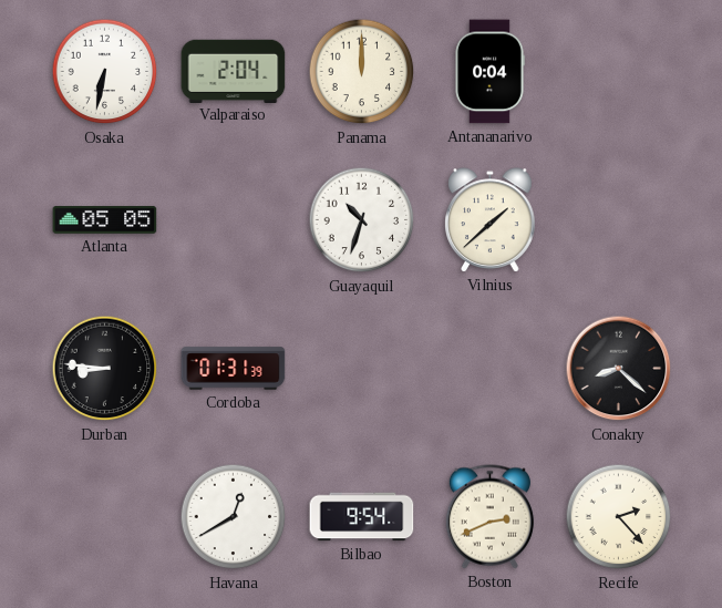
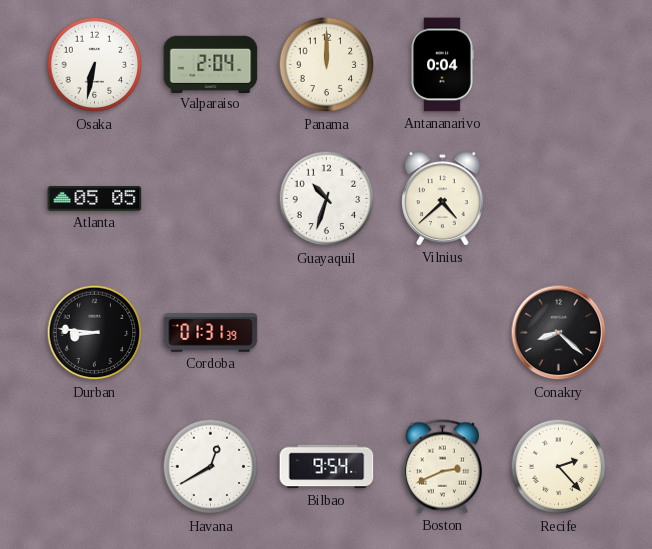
Vilnius: 1:38 -> 4:38
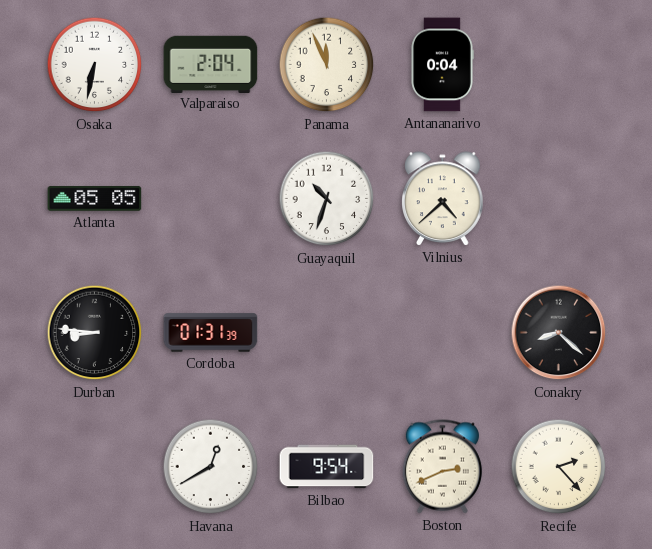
Panama: 12:00 -> 11:56
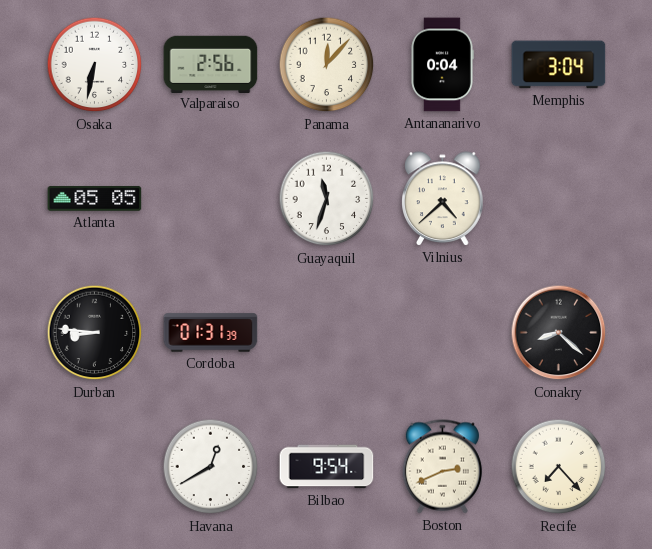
Valparaiso: 2:04 -> 2:56
Panama: 11:56 -> 12:07
Memphis: none -> 3:04
Guayaquil: 10:33 -> 11:33
Recife: 2:23 -> 7:23
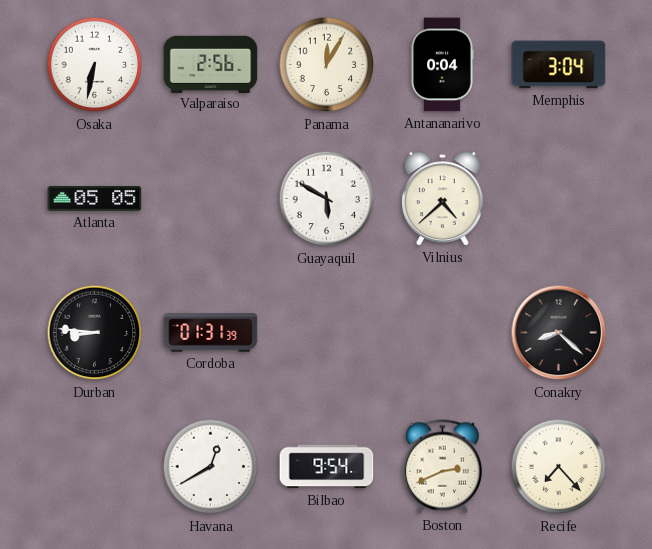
Panama: 12:07 -> 12:05
Guayaquil: 11:33 -> 5:50
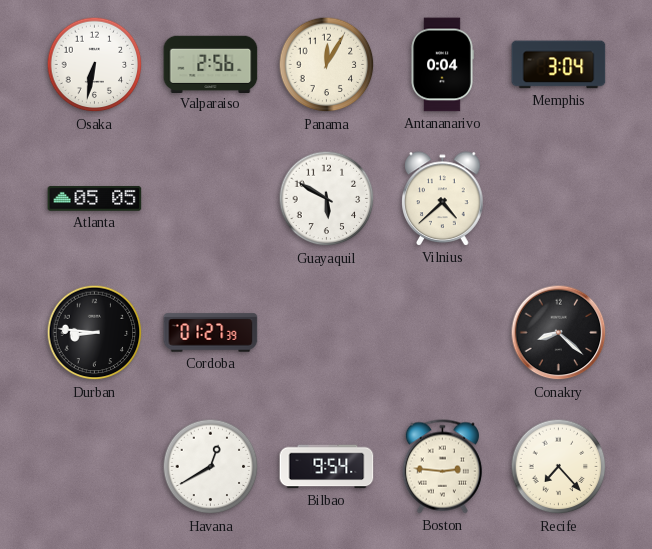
Cordoba: 01:31 -> 01:27
Boston: 2:41 -> 2:46
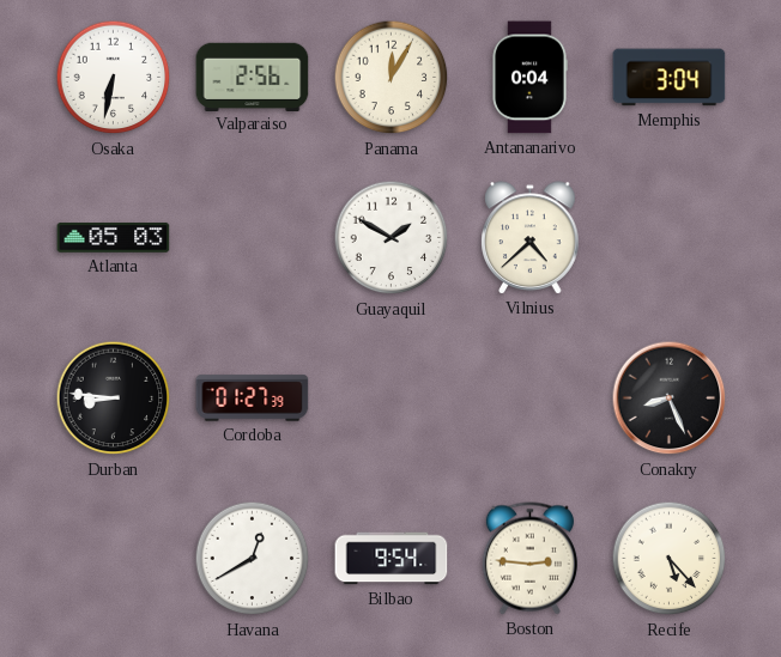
Atlanta: 05:05 -> 05:03
Guayaquil: 5:50 -> 1:50
Conakry: 8:22 -> 8:26
Recife: 7:23 -> 5:23
